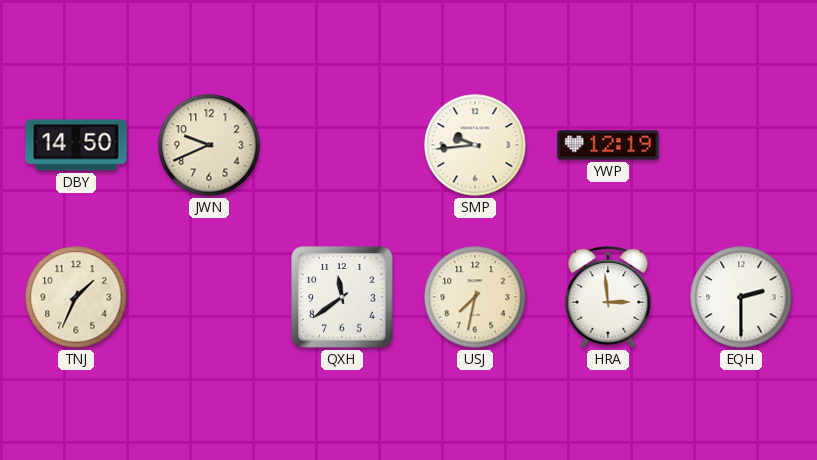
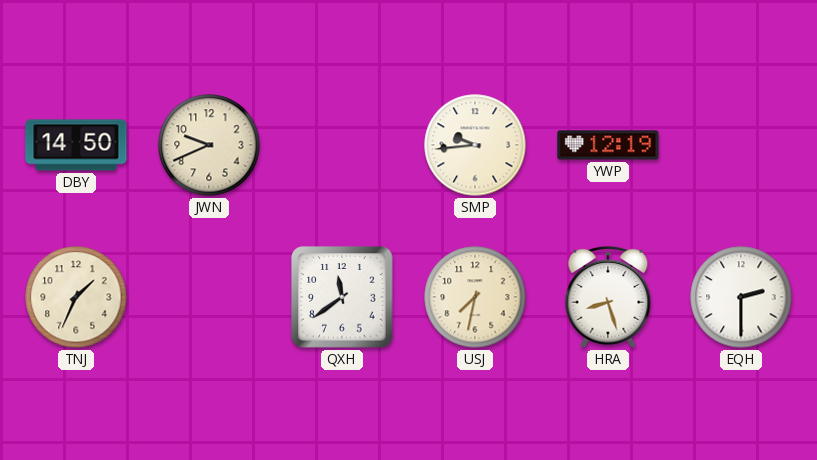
HRA: 2:59 -> 8:27
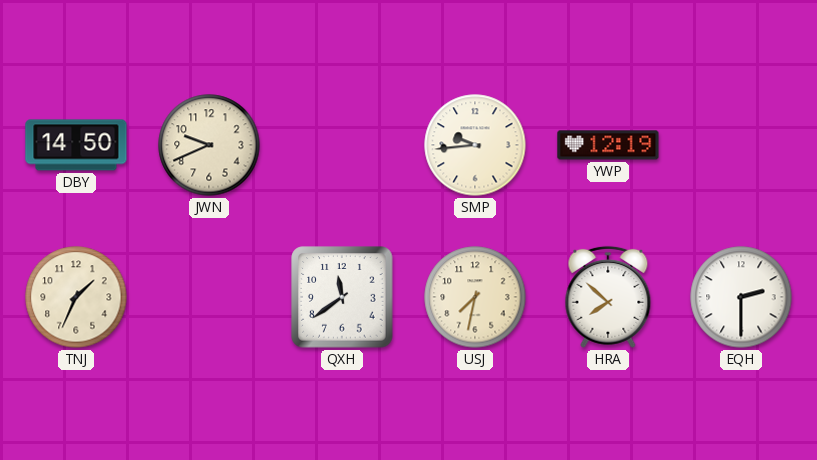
HRA: 8:27 -> 7:52
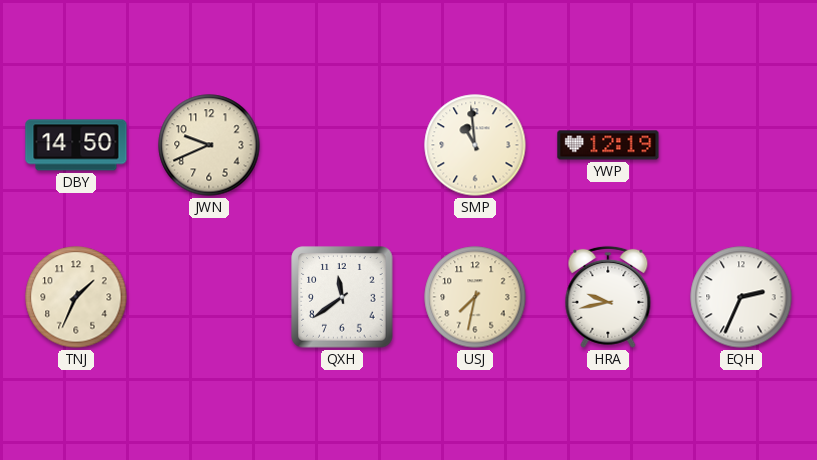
SMP: 9:44 -> 10:59
HRA: 7:52 -> 9:43
EQH: 2:30 -> 2:34
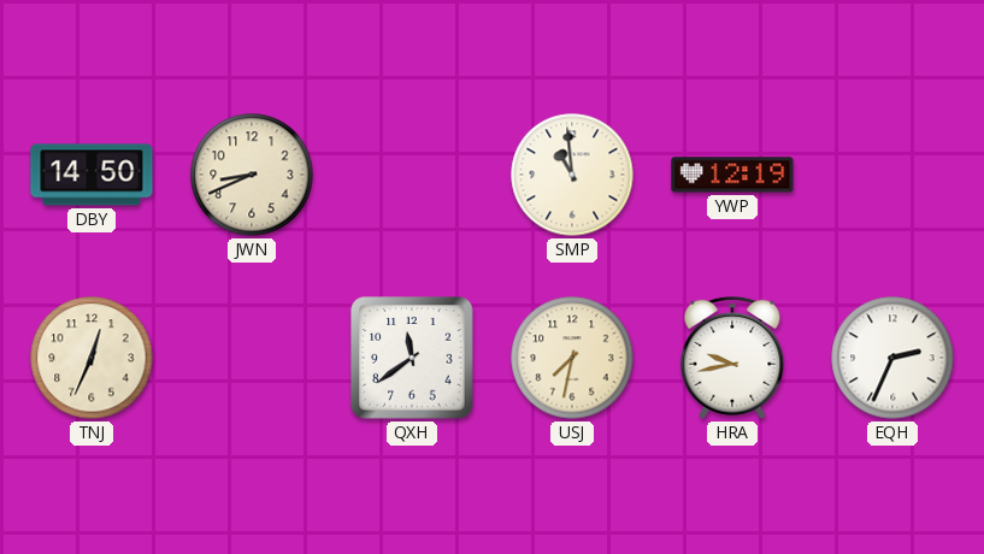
JWN: 9:41 -> 8:41
TNJ: 1:34 -> 12:34
